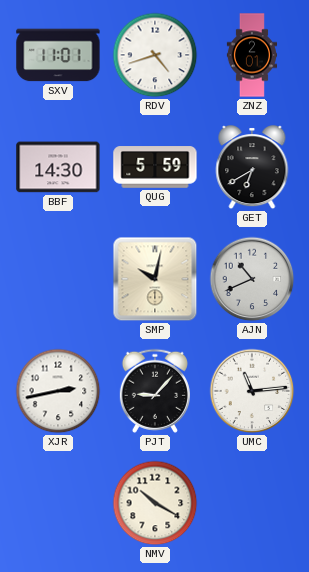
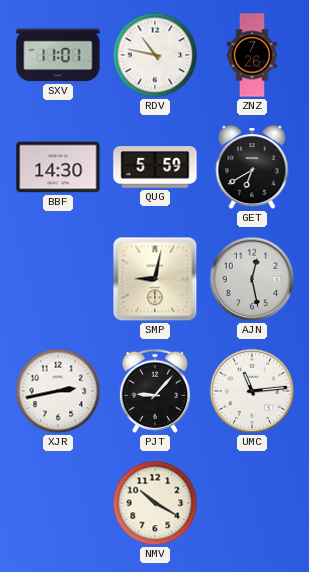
RDV: 4:42 -> 10:47
ZNZ: 2:01 -> 7:26
SMP: 10:02 -> 9:02
AJN: 10:41 -> 12:28
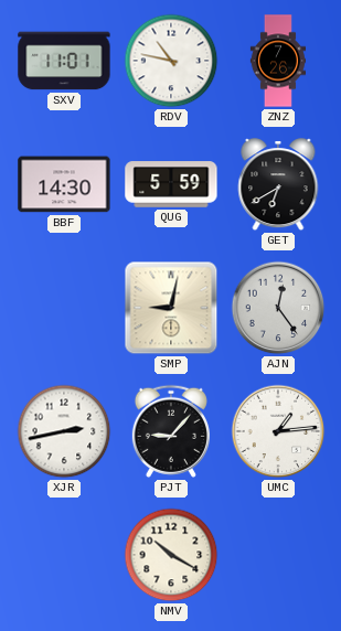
AJN: 12:28 -> 12:24
UMC: 11:14 -> 1:14
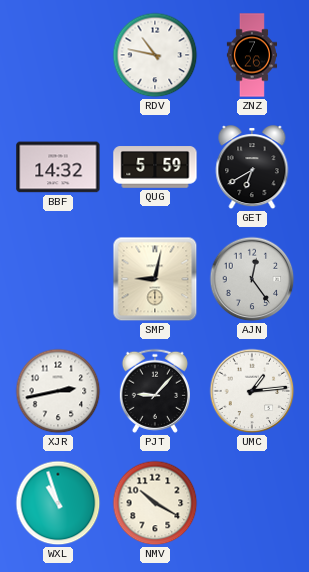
SXV: 11:01 -> none
BBF: 14:30 -> 14:32
WXL: none -> 10:57
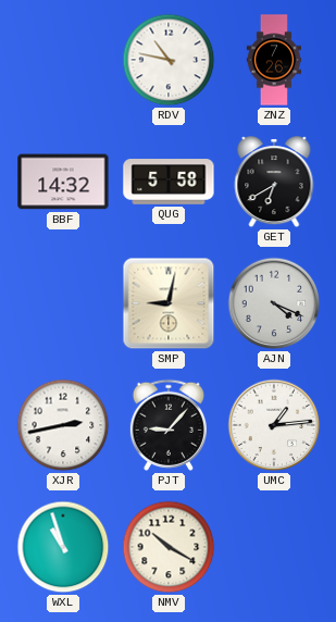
QUG: 5:59 -> 5:58
AJN: 12:24 -> 4:19
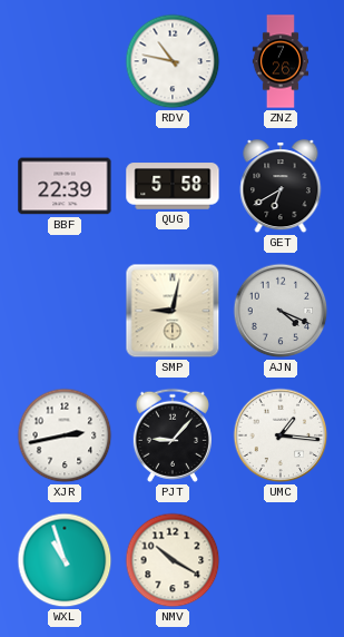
BBF: 14:32 -> 22:39
UMC: 1:14 -> 1:16
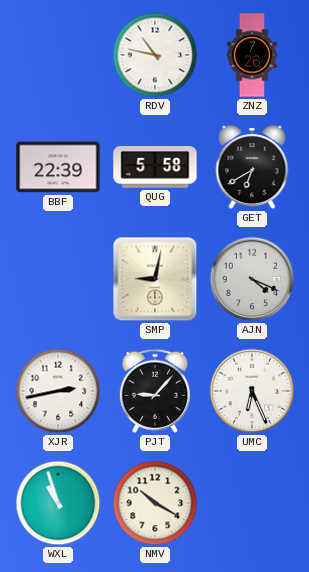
UMC: 1:16 -> 6:26
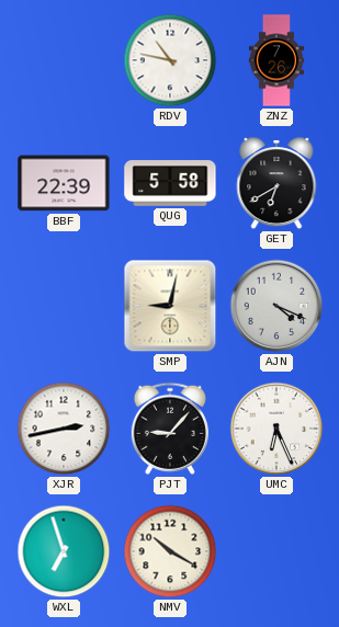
WXL: 10:57 -> 6:57
